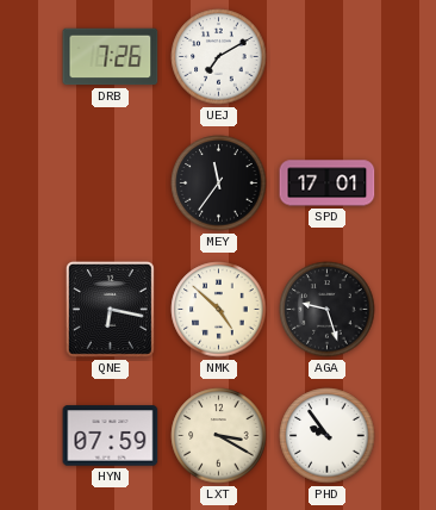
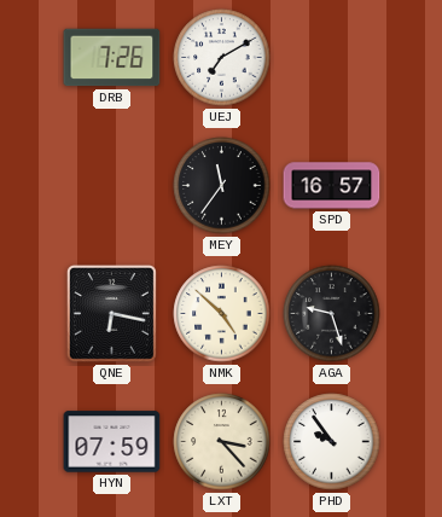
SPD: 17:01 -> 16:57
LXT: 3:20 -> 3:23
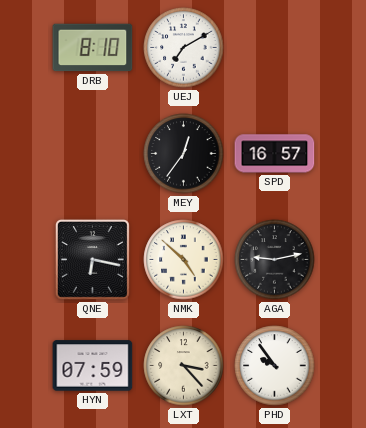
DRB: 7:26 -> 8:10
MEY: 11:36 -> 12:36
AGA: 9:27 -> 9:13
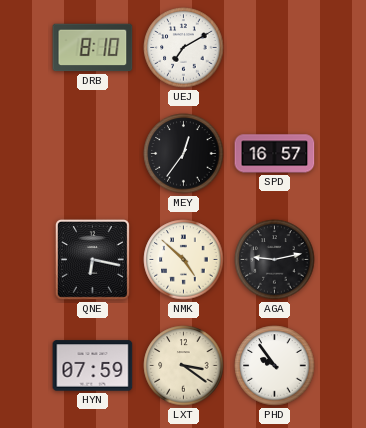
LXT: 3:23 -> 3:21
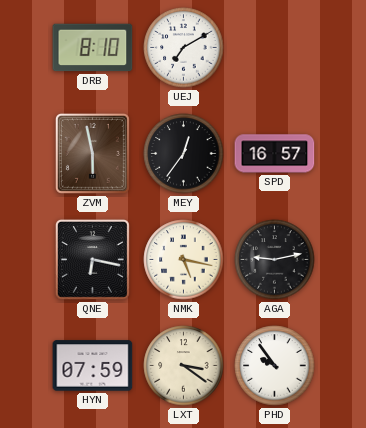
ZVM: none -> 5:58
NMK: 4:52 -> 5:17
